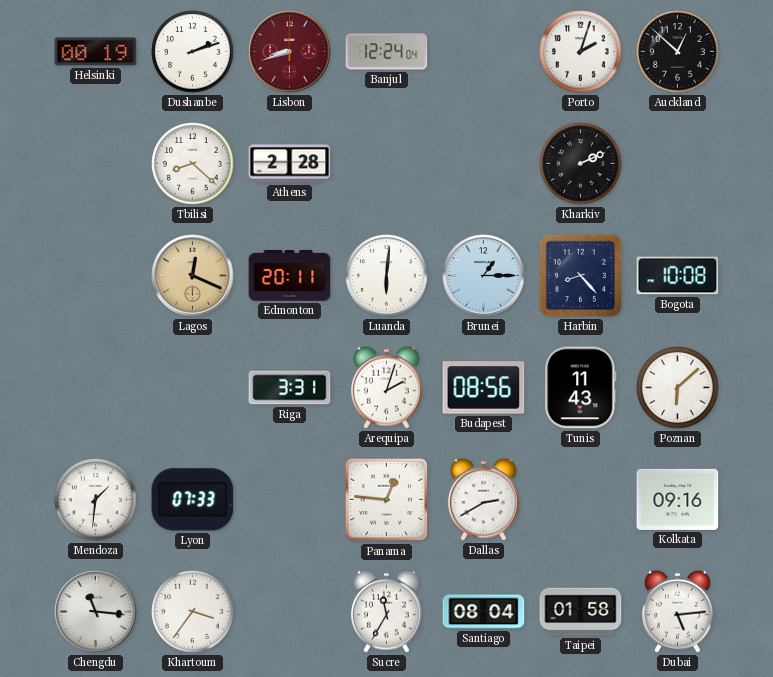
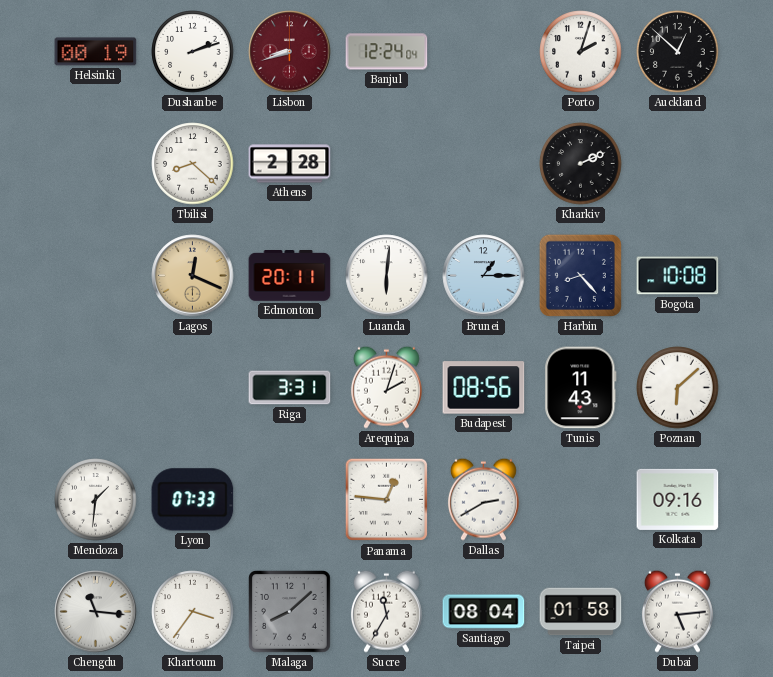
Malaga: none -> 8:08
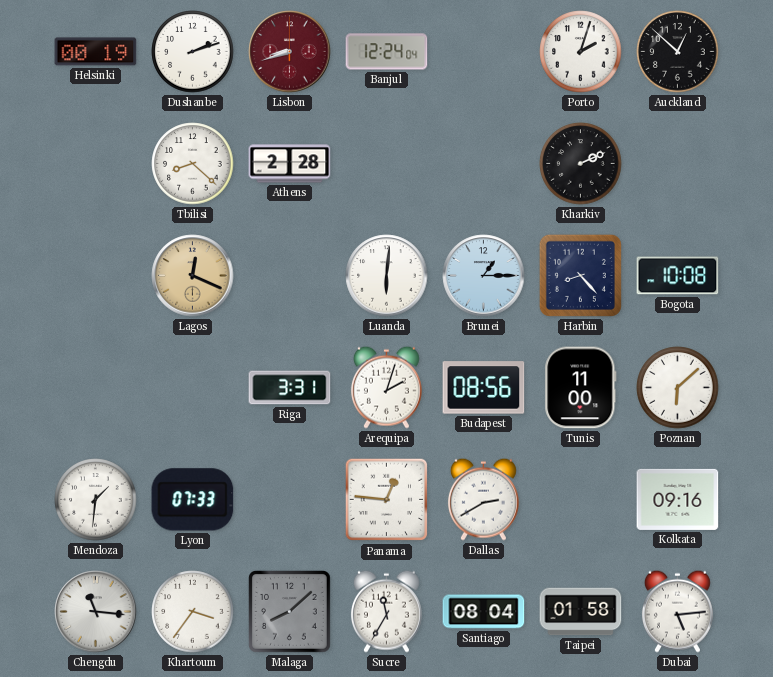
Edmonton: 20:11 -> none
Tunis: 11:43 -> 11:00
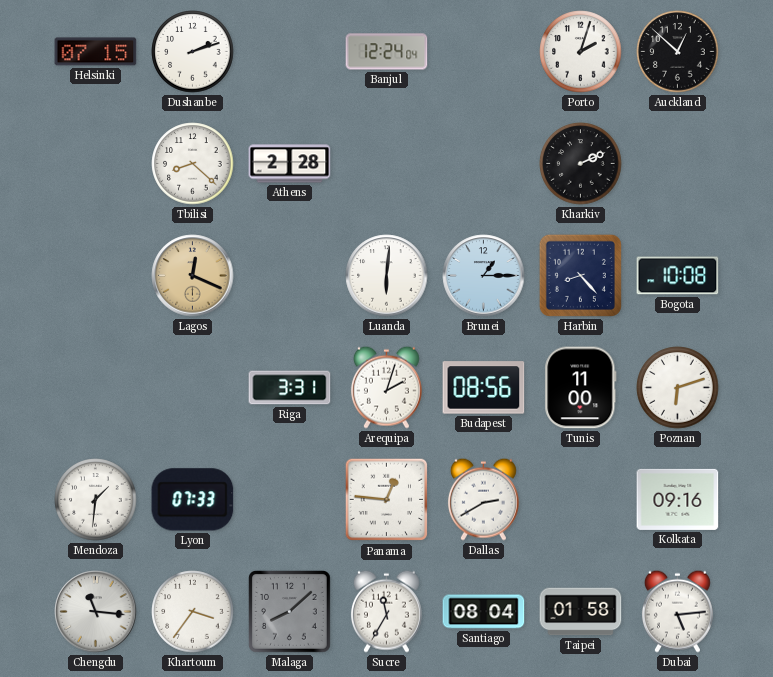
Helsinki: 00:19 -> 07:15
Lisbon: 8:42 -> none
Poznan: 6:08 -> 6:12
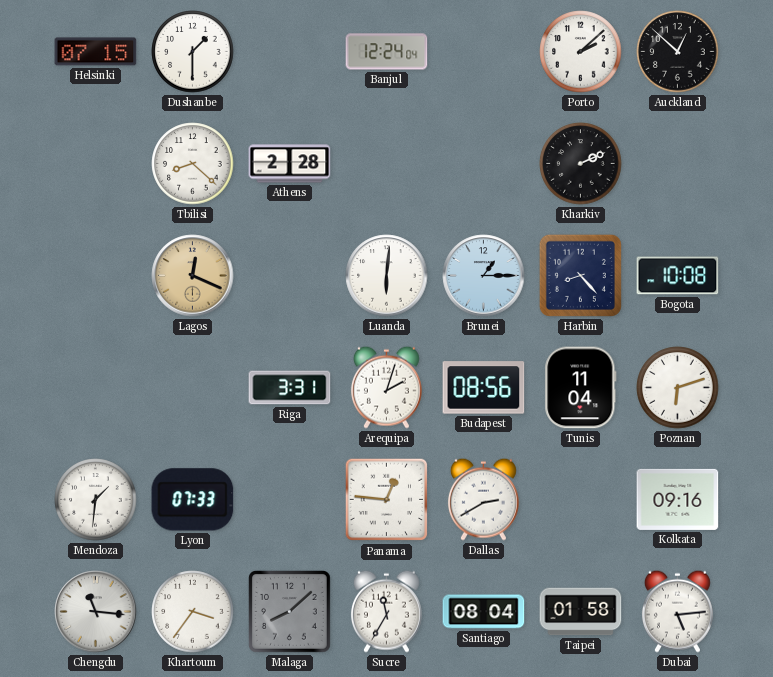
Dushanbe: 2:12 -> 1:30
Porto: 2:03 -> 2:08
Tunis: 11:00 -> 11:04
